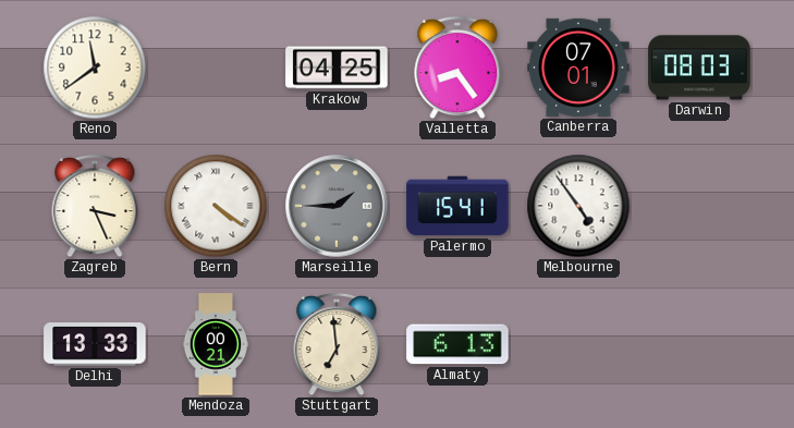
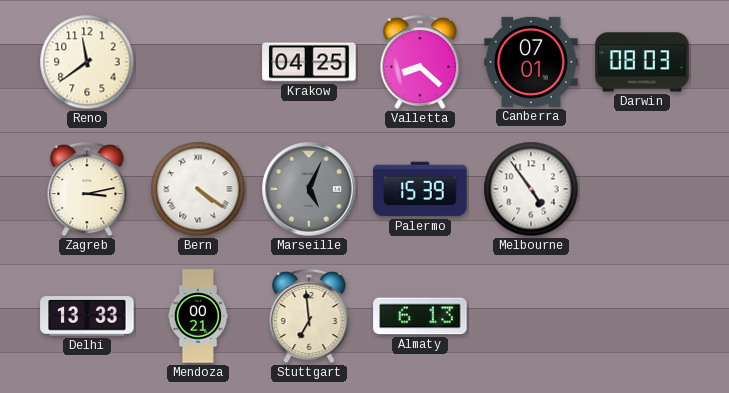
Valletta: 8:24 -> 8:22
Zagreb: 3:26 -> 3:13
Marseille: 1:45 -> 5:04
Palermo: 15:41 -> 15:39
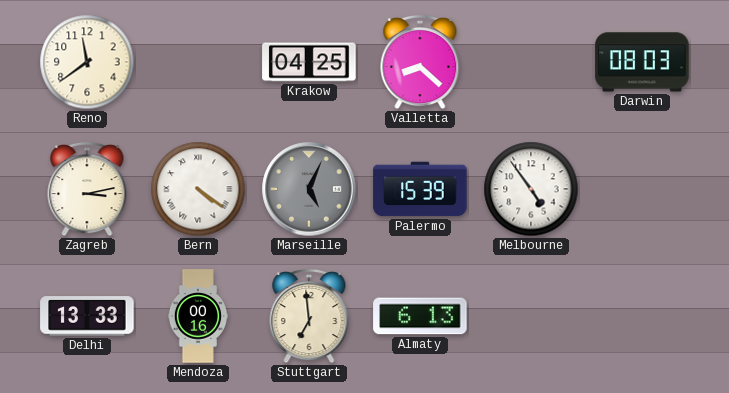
Canberra: 07:01 -> none
Mendoza: 00:21 -> 00:16
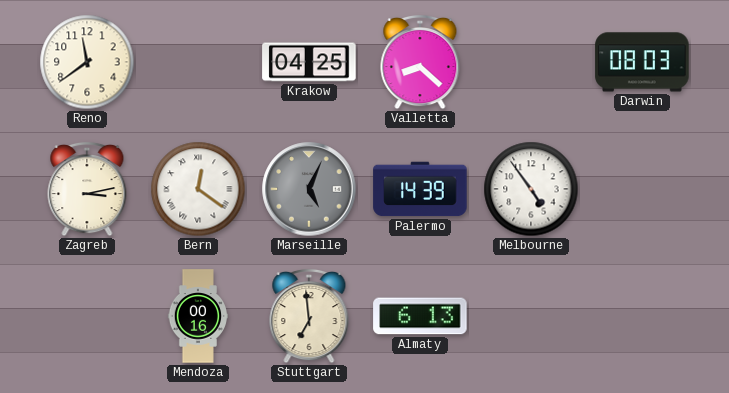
Bern: 4:21 -> 12:21
Palermo: 15:39 -> 14:39
Delhi: 13:33 -> none
